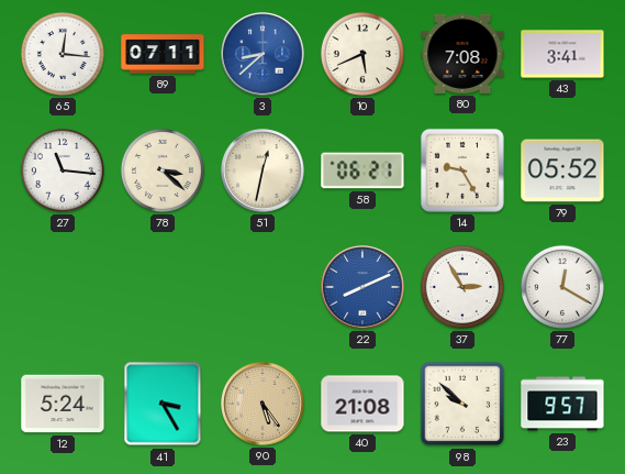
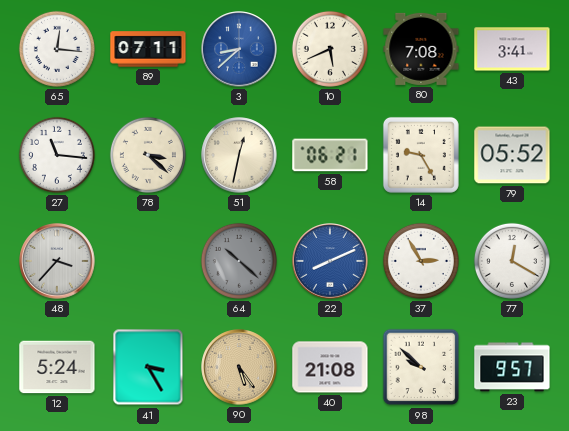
48: none -> 3:37
64: none -> 10:22
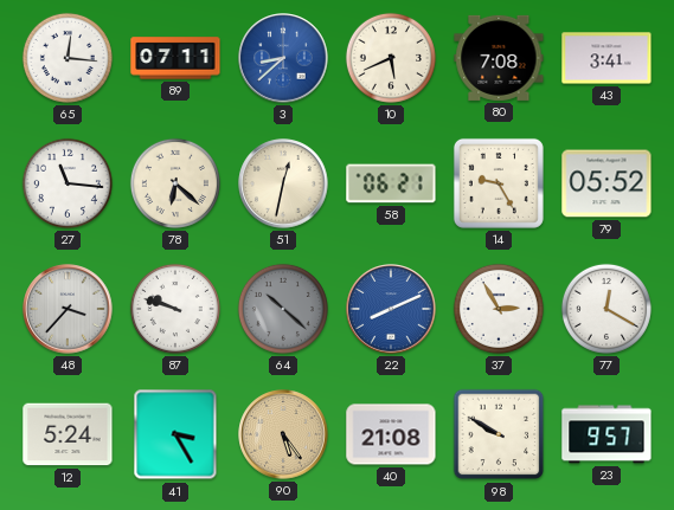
78: 3:22 -> 6:22
87: none -> 9:48
98: 9:52 -> 9:50
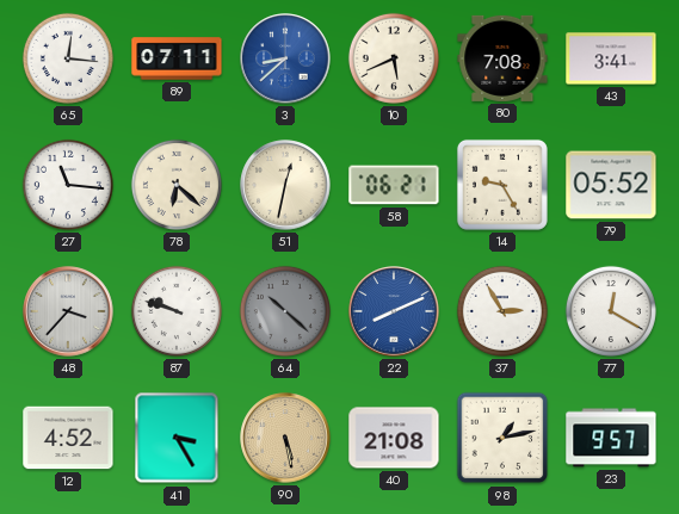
12: 5:24 -> 4:52
90: 5:24 -> 5:28
98: 9:50 -> 1:13
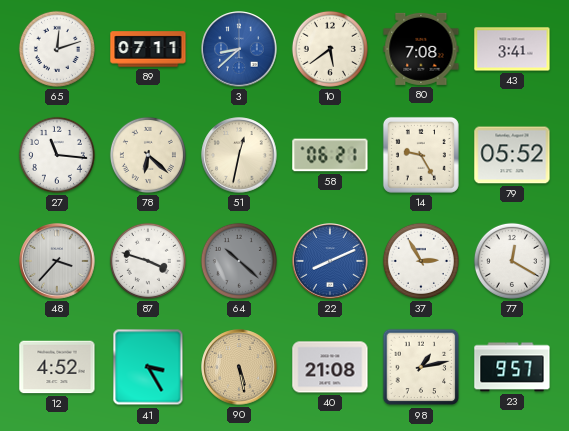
65: 12:16 -> 12:12
10: 5:41 -> 5:39
87: 9:48 -> 3:48
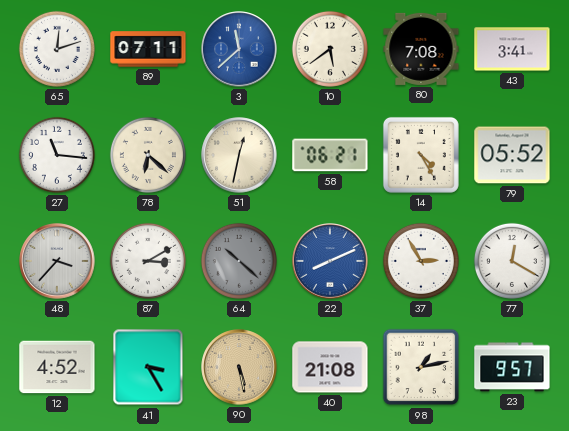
3: 8:38 -> 11:38
14: 9:25 -> 4:25
87: 3:48 -> 3:10
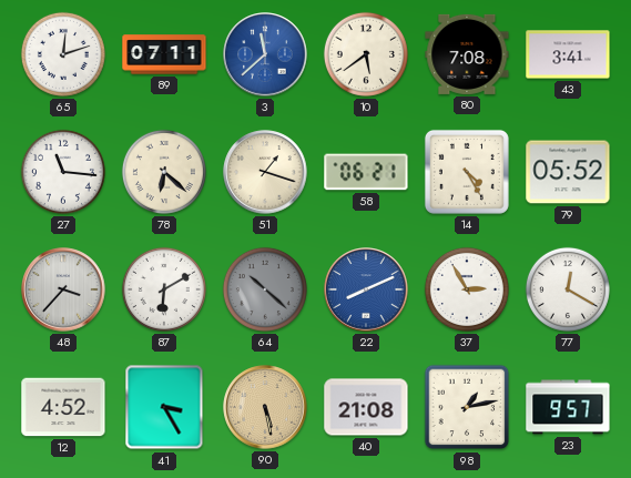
51: 12:32 -> 1:18
87: 3:10 -> 6:10
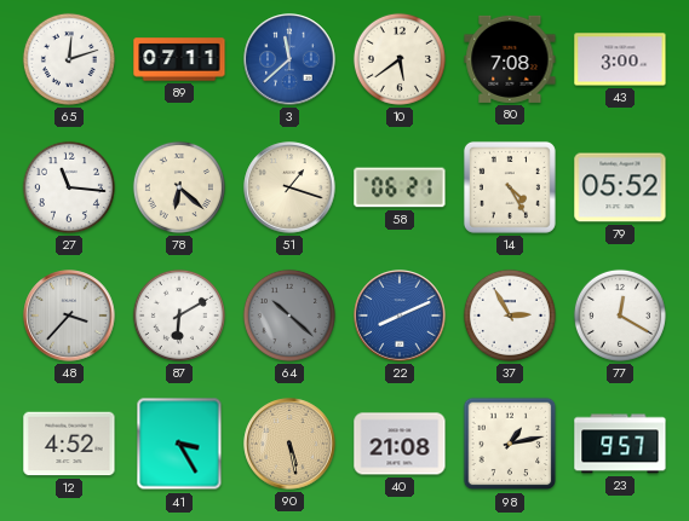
43: 3:41 -> 3:00
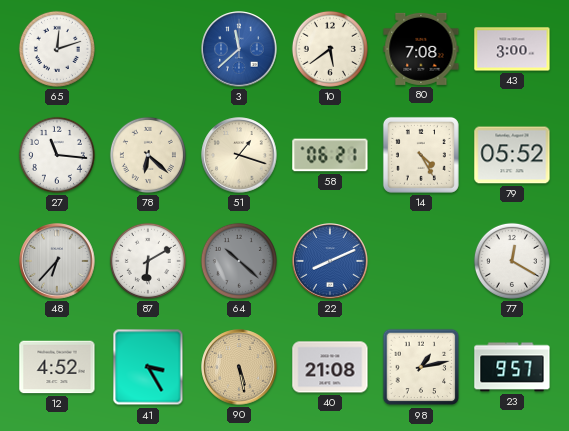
89: 07:11 -> none
48: 3:37 -> 6:37
37: 2:55 -> none
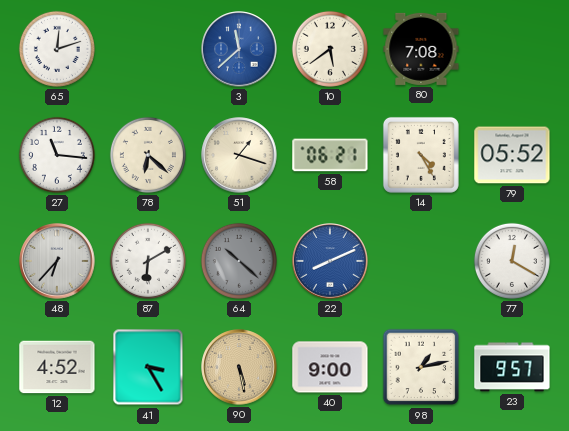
43: 3:00 -> none
40: 21:08 -> 9:00
